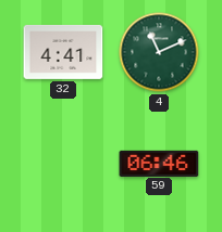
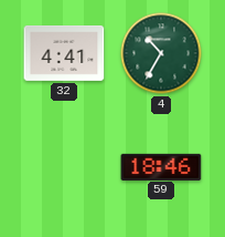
4: 11:11 -> 10:35
59: 06:46 -> 18:46
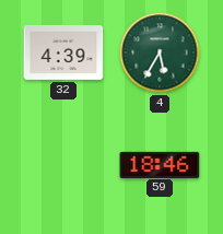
32: 4:41 -> 4:39
4: 10:35 -> 5:35
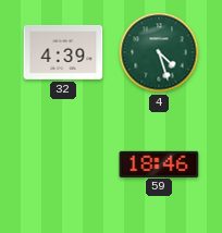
4: 5:35 -> 4:27
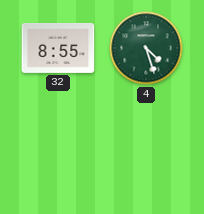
32: 4:39 -> 8:55
59: 18:46 -> none
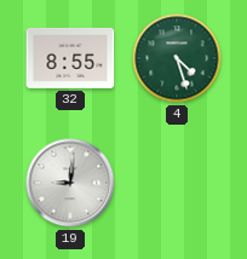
19: none -> 9:01
